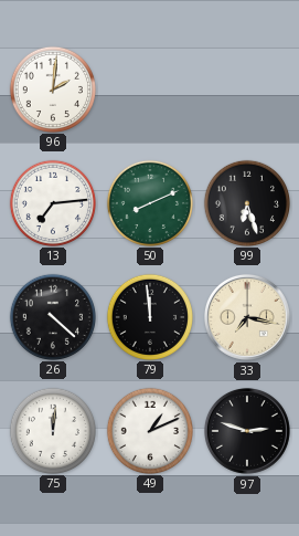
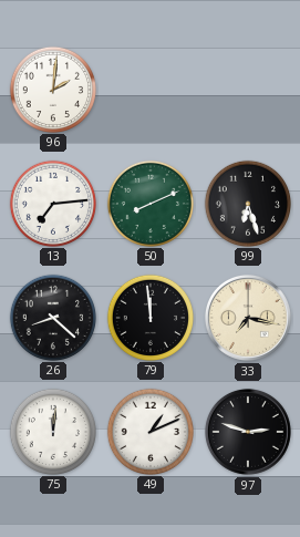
26: 4:22 -> 8:22
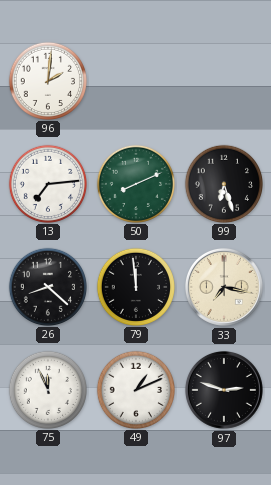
75: 12:01 -> 11:56
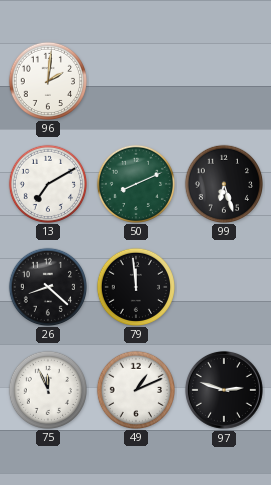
13: 7:14 -> 7:10
33: 7:17 -> none
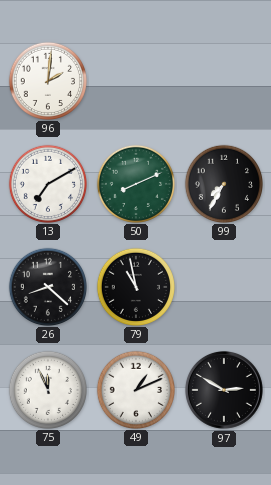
99: 6:27 -> 7:35
79: 11:59 -> 10:58
97: 2:48 -> 2:50
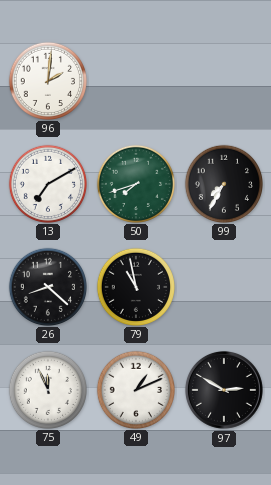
50: 8:11 -> 7:42
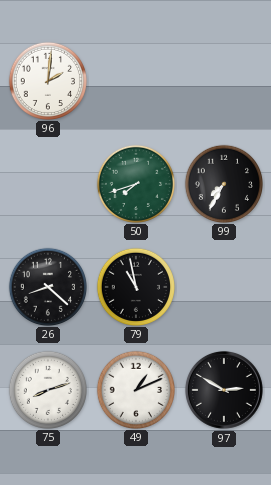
13: 7:10 -> none
75: 11:56 -> 8:12
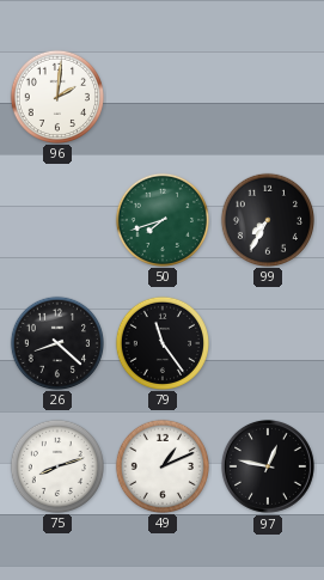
79: 10:58 -> 11:24
97: 2:50 -> 12:47
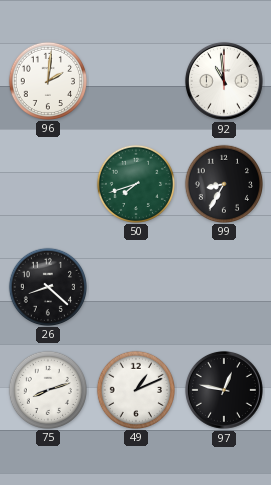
92: none -> 10:59
99: 7:35 -> 8:35
79: 11:24 -> none
